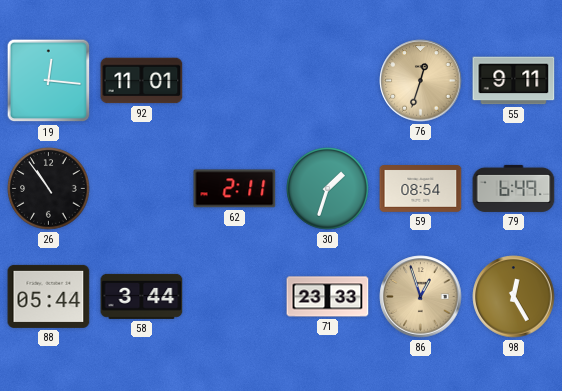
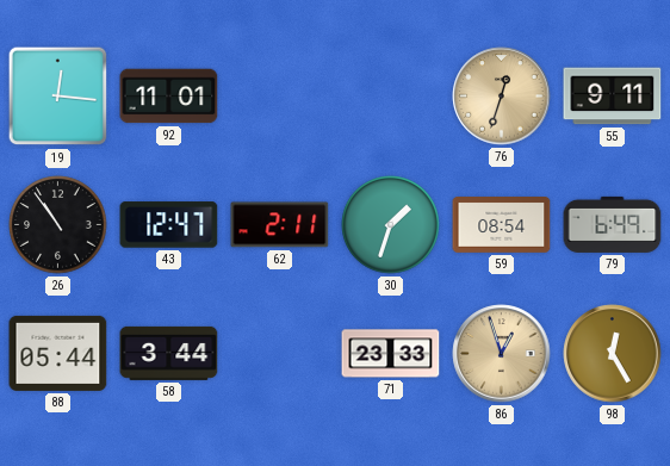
43: none -> 12:47
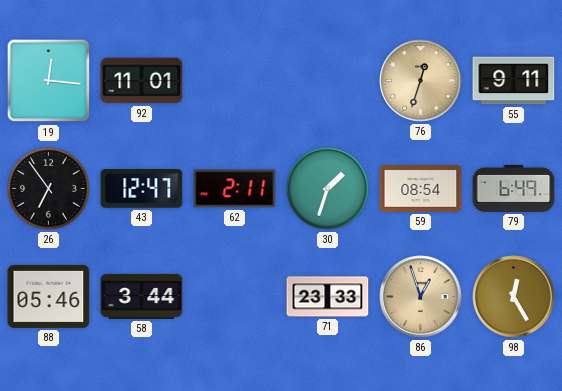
26: 10:54 -> 6:54
88: 05:44 -> 05:46
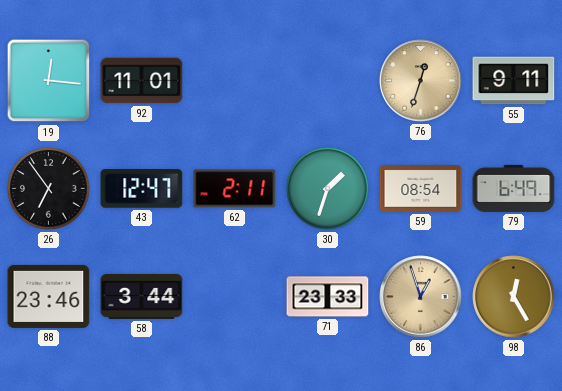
88: 05:46 -> 23:46
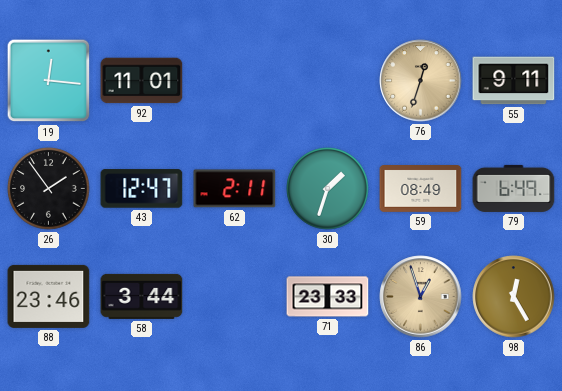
26: 6:54 -> 1:54
59: 08:54 -> 08:49
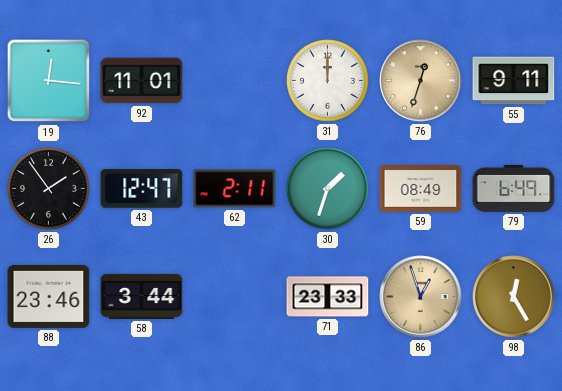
31: none -> 12:00
